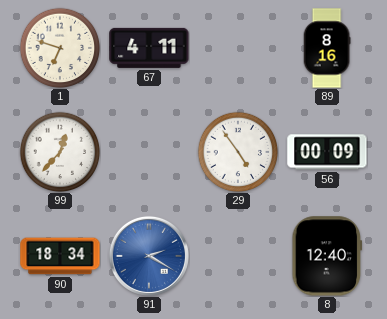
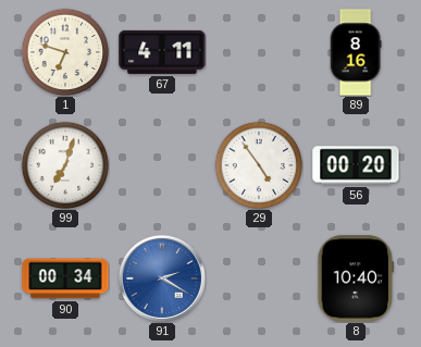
99: 12:37 -> 7:03
56: 00:09 -> 00:20
90: 18:34 -> 00:34
8: 12:40 -> 10:40
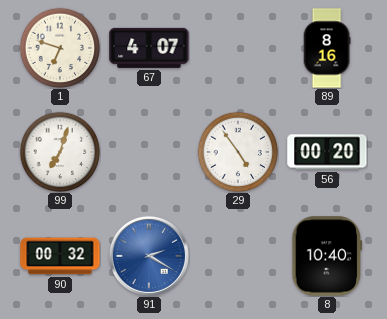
67: 4:11 -> 4:07
90: 00:34 -> 00:32
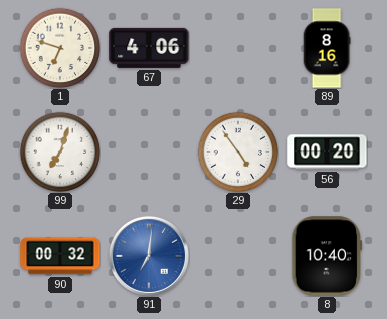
67: 4:07 -> 4:06
91: 2:20 -> 7:01
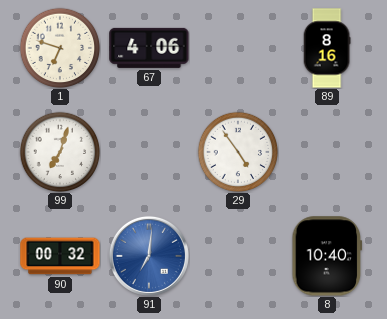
56: 00:20 -> none
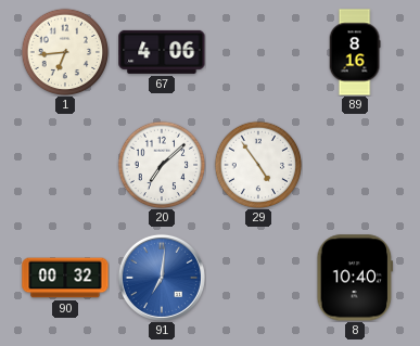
1: 6:48 -> 6:44
99: 7:03 -> none
20: none -> 7:08
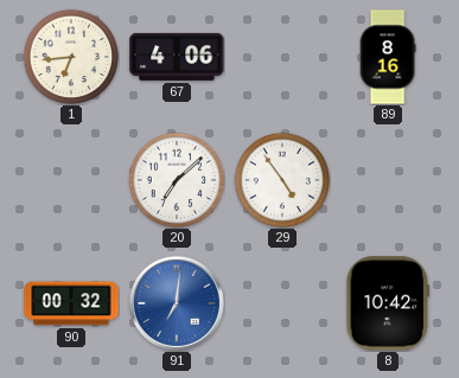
8: 10:40 -> 10:42
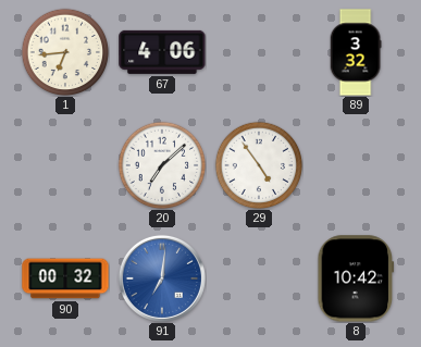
89: 8:16 -> 3:32
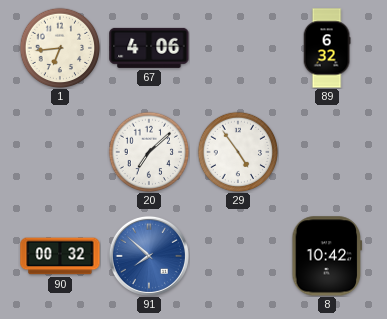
89: 3:32 -> 6:32
91: 7:01 -> 7:52
